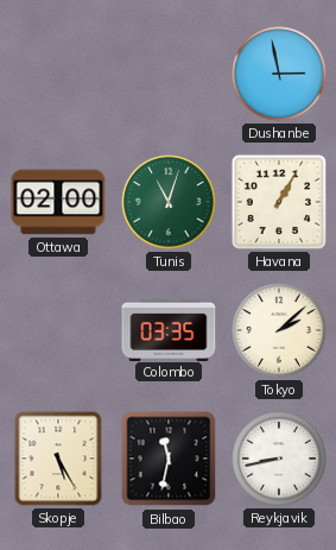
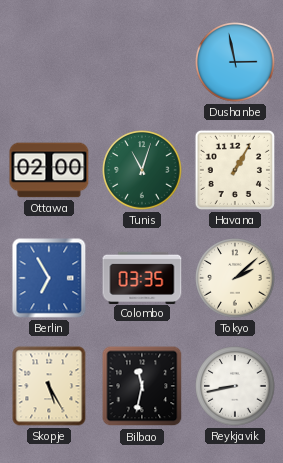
Berlin: none -> 6:55
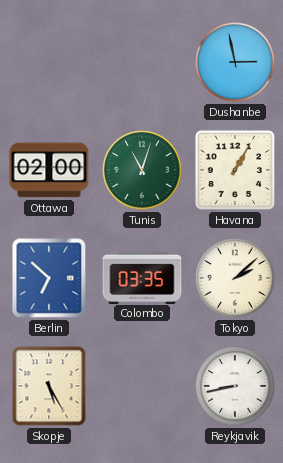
Berlin: 6:55 -> 6:52
Bilbao: 11:32 -> none
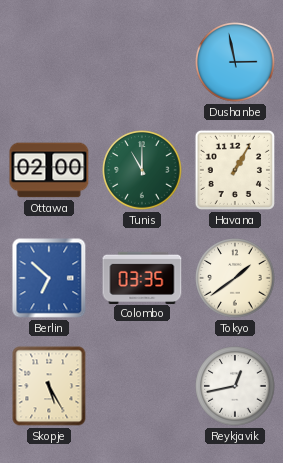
Tunis: 11:03 -> 11:00
Tokyo: 2:08 -> 1:39
Reykjavik: 8:43 -> 12:43
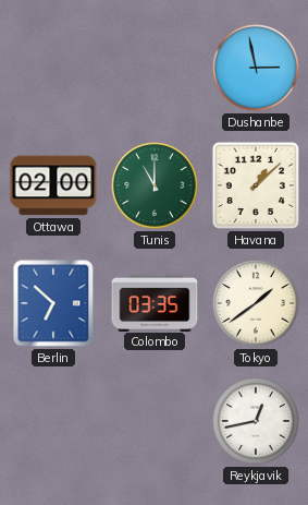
Havana: 1:05 -> 1:08
Skopje: 5:25 -> none
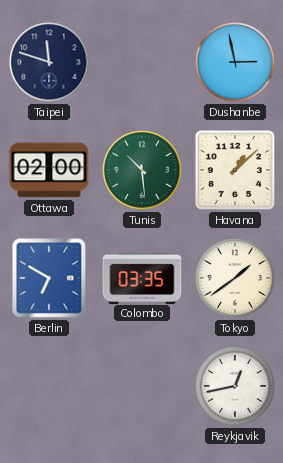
Taipei: none -> 11:48
Tunis: 11:00 -> 10:29
Berlin: 6:52 -> 6:50
